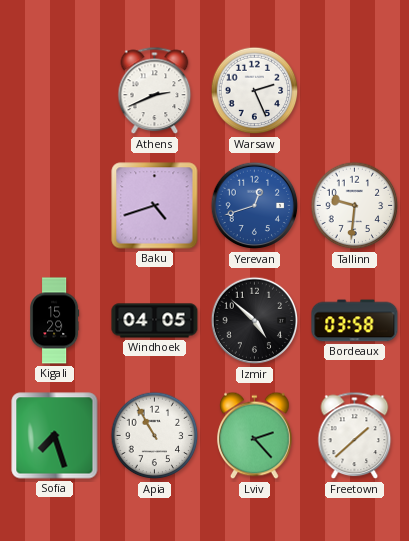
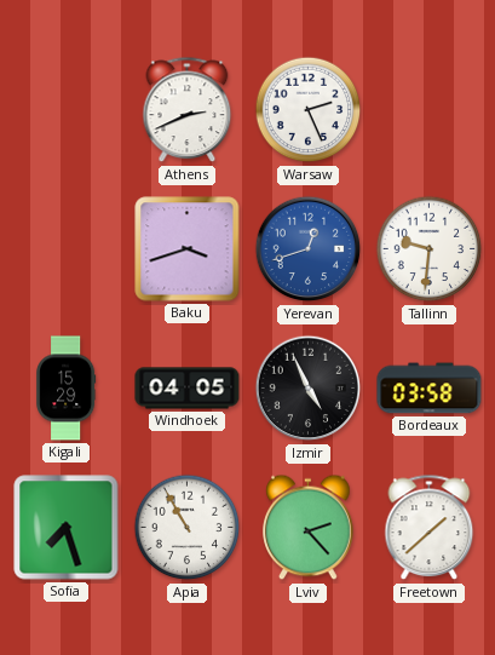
Baku: 4:42 -> 3:42
Izmir: 4:52 -> 4:56
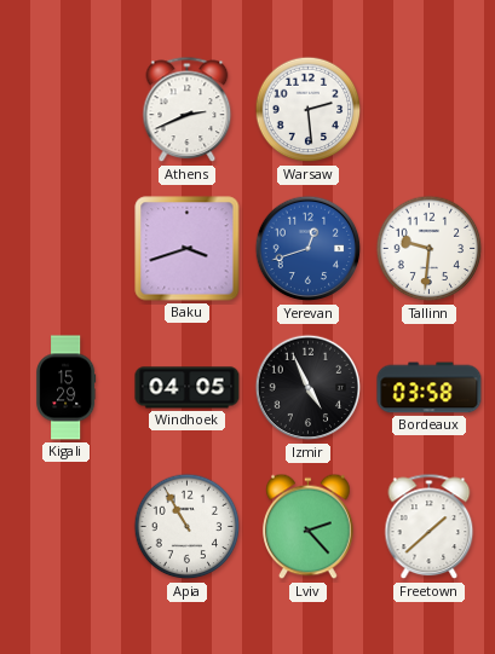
Warsaw: 2:26 -> 2:29
Sofia: 7:27 -> none
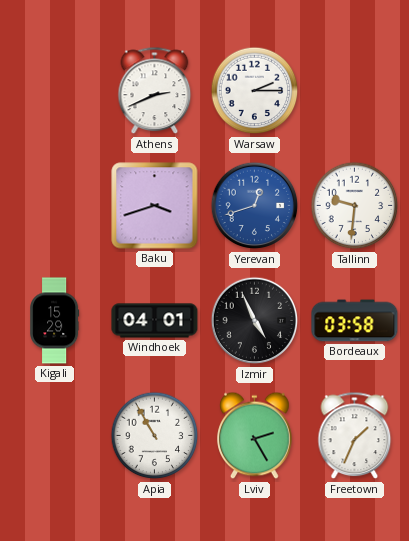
Warsaw: 2:29 -> 2:15
Windhoek: 04:05 -> 04:01
Lviv: 2:23 -> 2:25
Freetown: 1:38 -> 1:34
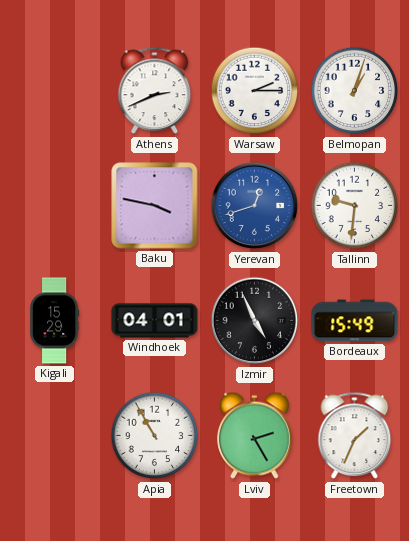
Belmopan: none -> 1:03
Baku: 3:42 -> 3:47
Bordeaux: 03:58 -> 15:49
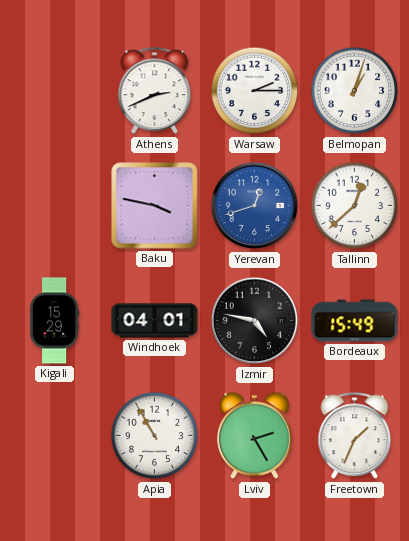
Tallinn: 9:31 -> 12:38
Izmir: 4:56 -> 4:47
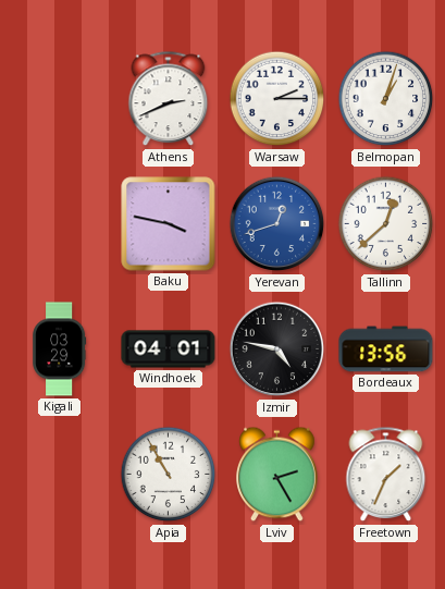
Kigali: 15:29 -> 03:29
Bordeaux: 15:49 -> 13:56
